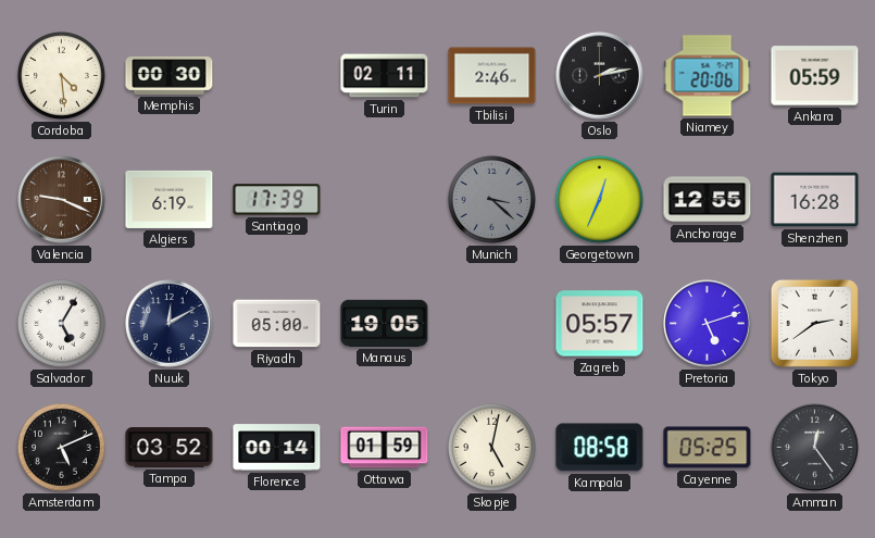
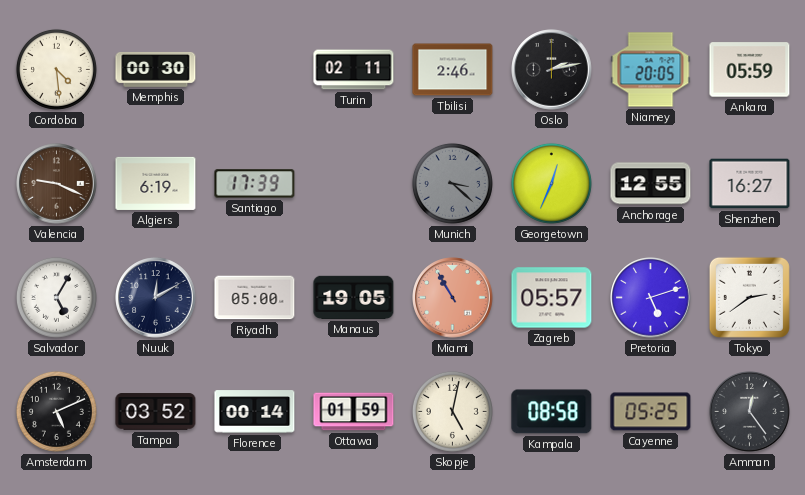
Niamey: 20:06 -> 20:05
Shenzhen: 16:28 -> 16:27
Miami: none -> 10:55
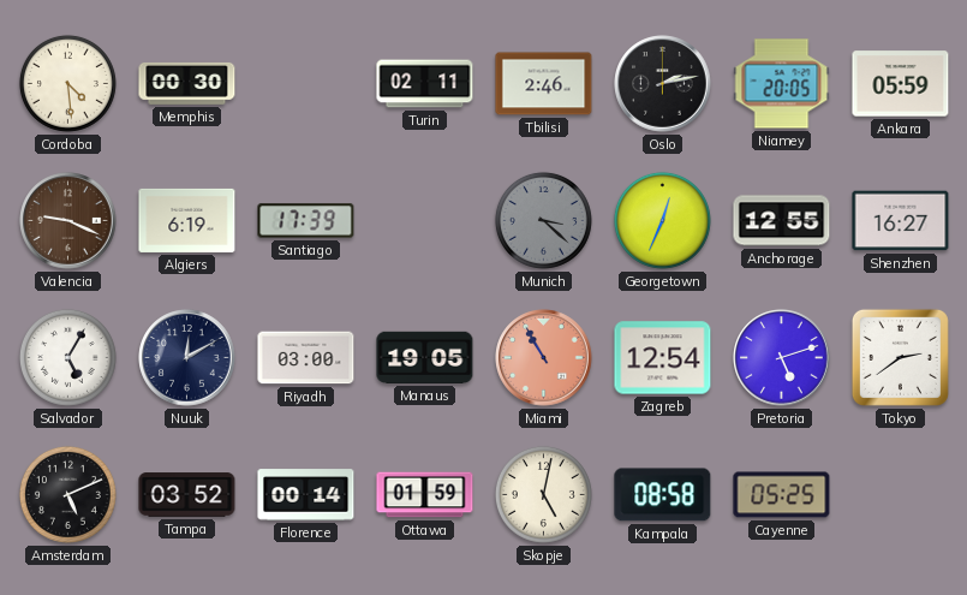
Riyadh: 05:00 -> 03:00
Zagreb: 05:57 -> 12:54
Amman: 12:24 -> none
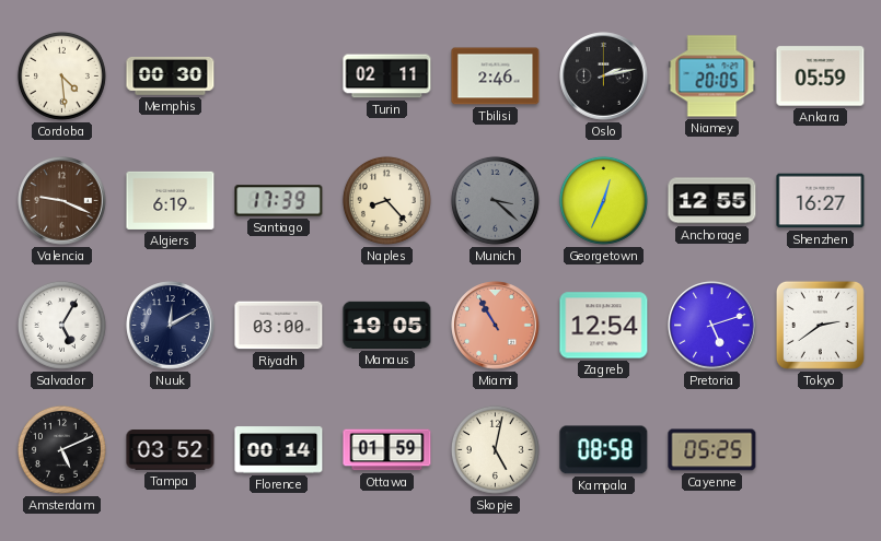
Naples: none -> 8:23
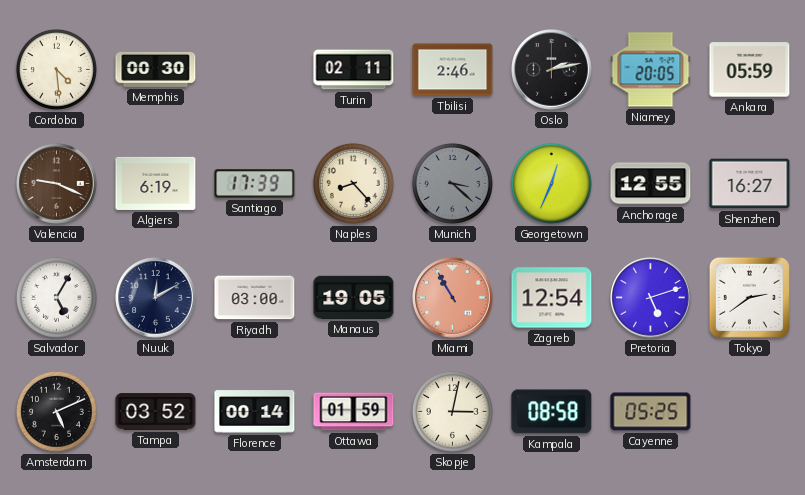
Skopje: 5:02 -> 3:02
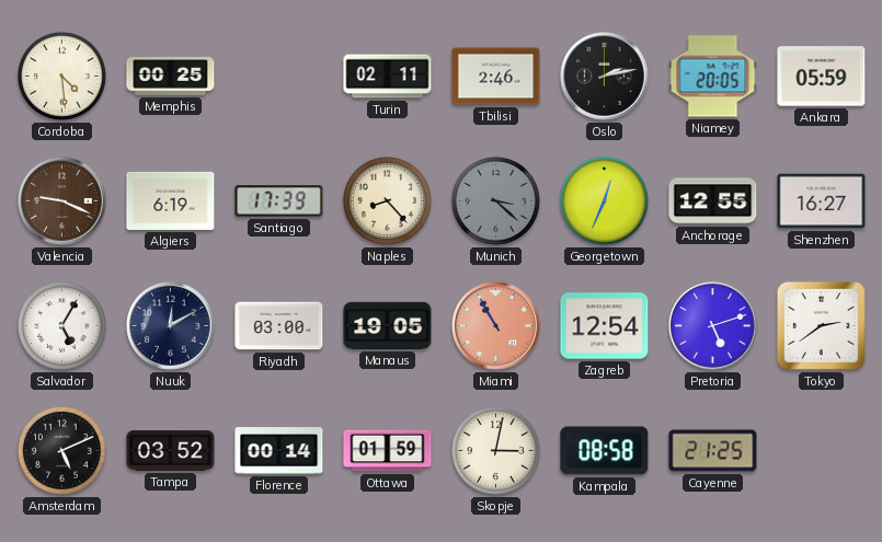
Memphis: 00:30 -> 00:25
Cayenne: 05:25 -> 21:25
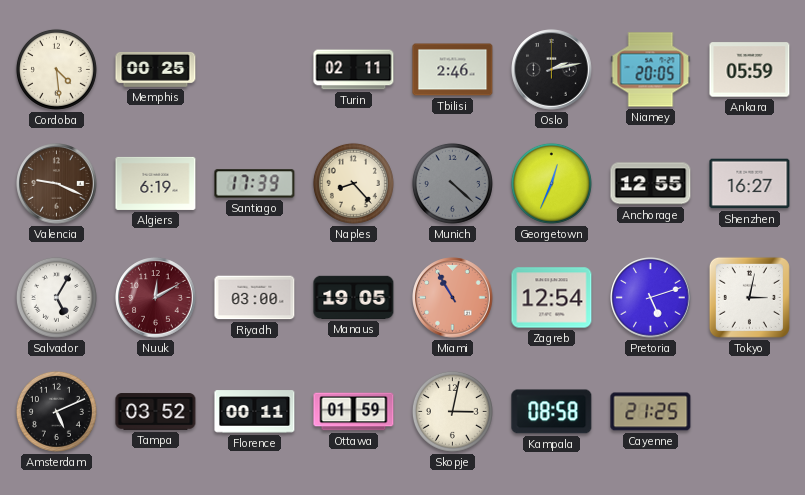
Munich: 3:22 -> 4:22
Nuuk dial: navy -> burgundy
Tokyo: 2:39 -> 3:02
Florence: 00:14 -> 00:11
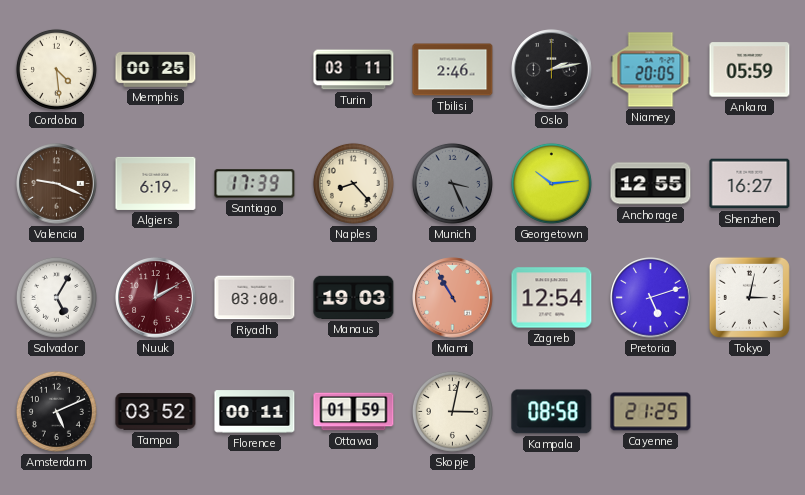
Turin: 02:11 -> 03:11
Munich: 4:22 -> 3:26
Georgetown: 12:34 -> 10:14
Manaus: 19:05 -> 19:03
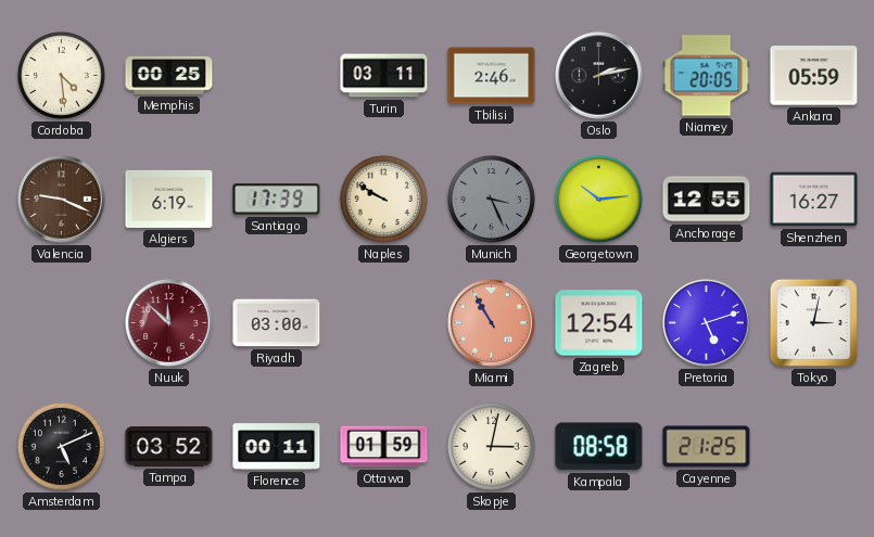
Naples: 8:23 -> 9:50
Salvador: 5:05 -> none
Nuuk: 12:10 -> 11:52
Manaus: 19:03 -> none
